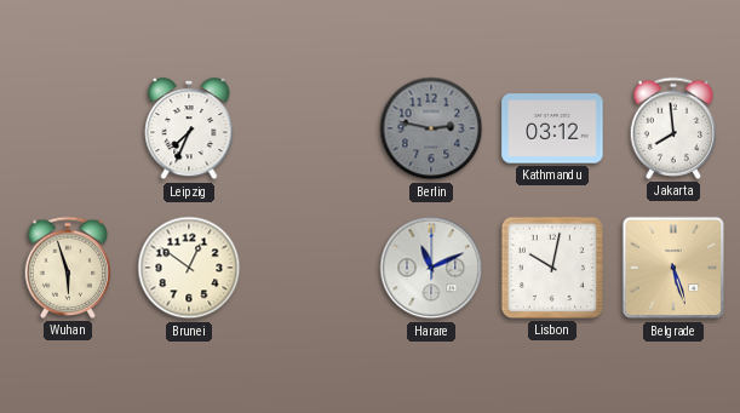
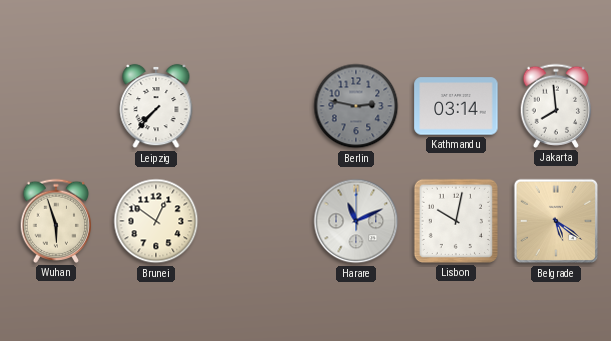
Leipzig: 7:34 -> 7:37
Kathmandu: 03:12 -> 03:14
Belgrade: 5:27 -> 5:21
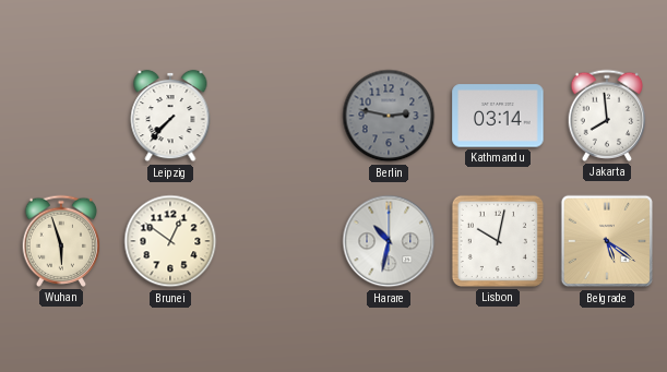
Harare: 11:11 -> 10:32
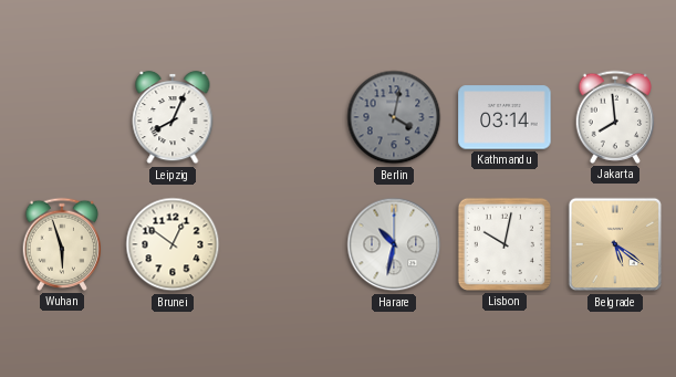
Leipzig: 7:37 -> 8:04
Berlin: 2:47 -> 4:02
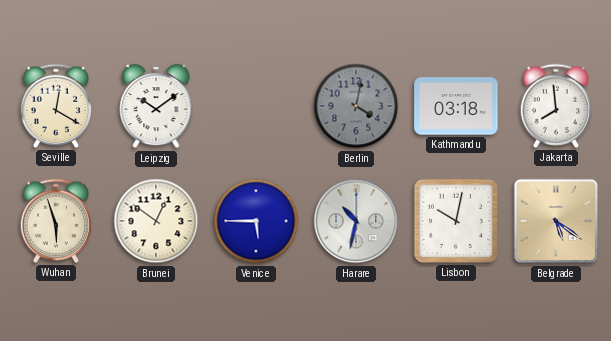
Seville: none -> 12:20
Leipzig: 8:04 -> 10:09
Kathmandu: 03:14 -> 03:18
Venice: none -> 5:45
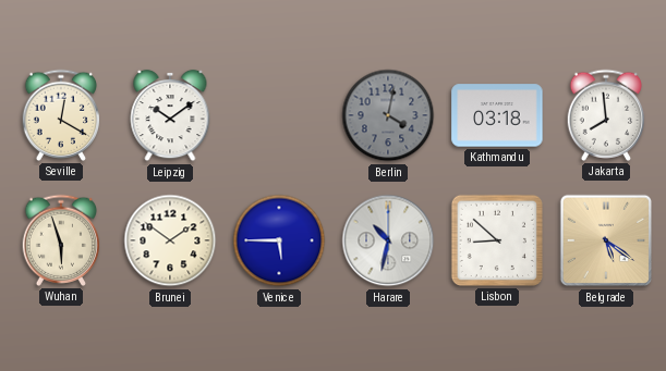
Brunei: 12:51 -> 1:51
Lisbon: 10:02 -> 8:52
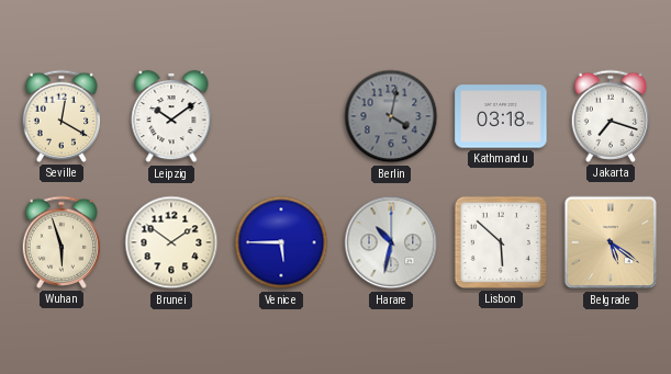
Jakarta: 7:59 -> 7:18
Lisbon: 8:52 -> 5:52
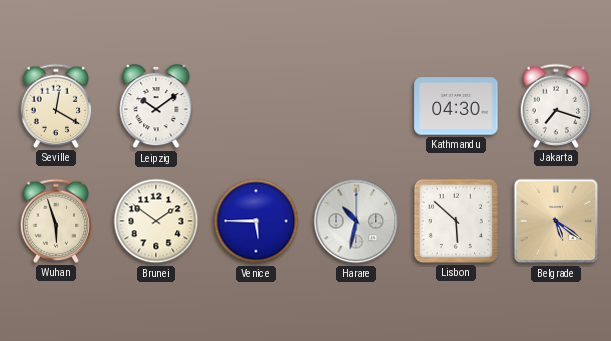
Berlin: 4:02 -> none
Kathmandu: 03:18 -> 04:30
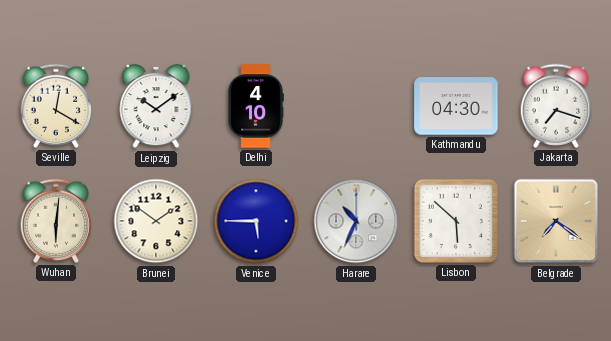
Delhi: none -> 4:10
Wuhan: 5:57 -> 6:01
Harare: 10:32 -> 10:34
Belgrade: 5:21 -> 7:21
